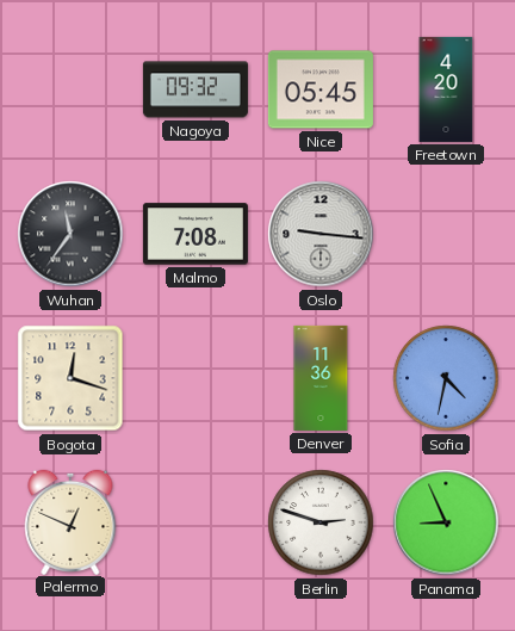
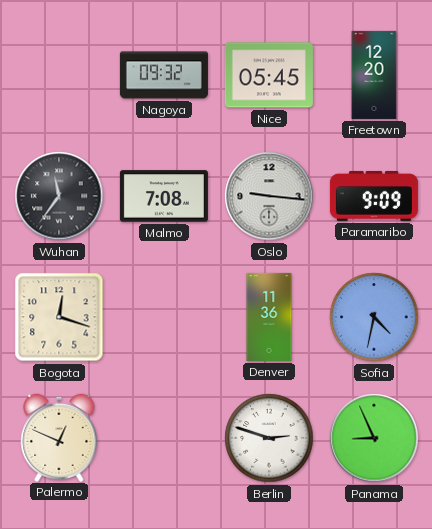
Freetown: 4:20 -> 12:20
Paramaribo: none -> 9:09
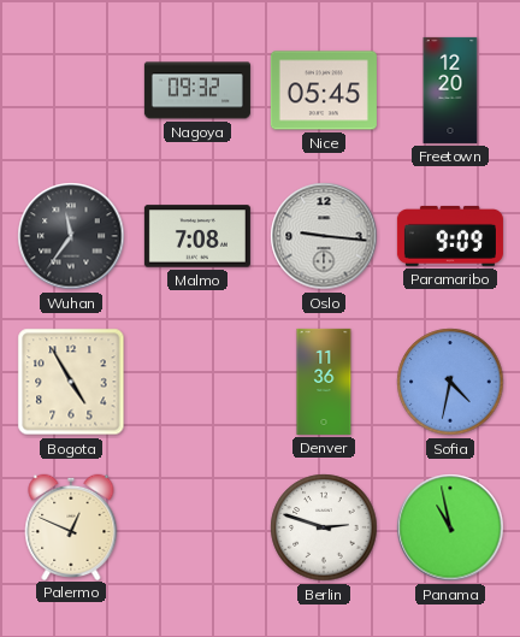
Bogota: 12:18 -> 4:55
Panama: 8:56 -> 10:58
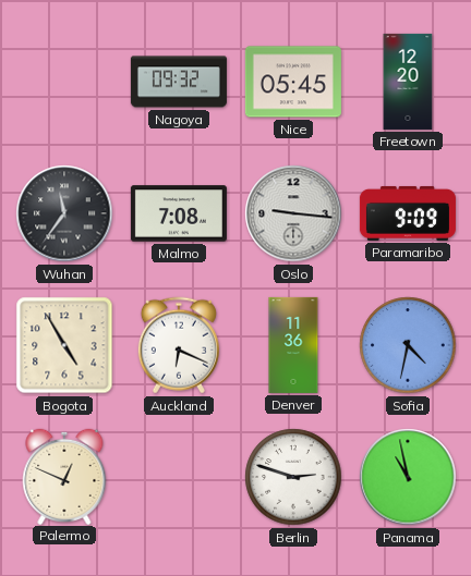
Auckland: none -> 6:19
